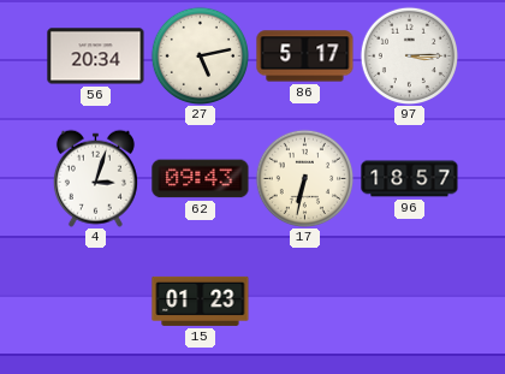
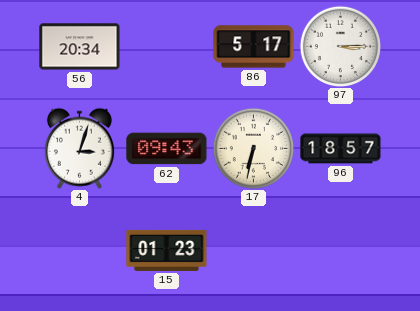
27: 5:13 -> none
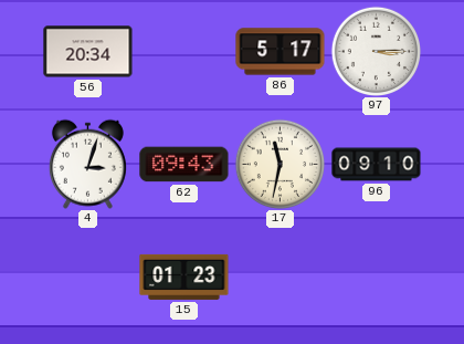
17: 6:32 -> 11:32
96: 18:57 -> 09:10
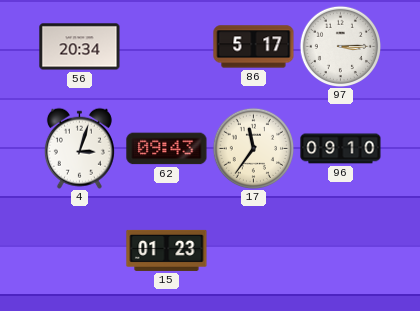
17: 11:32 -> 11:36
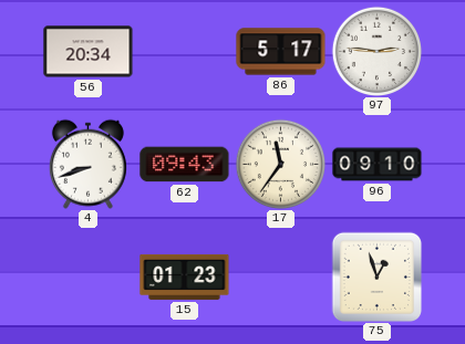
97: 3:15 -> 2:46
4: 3:03 -> 8:42
75: none -> 12:57
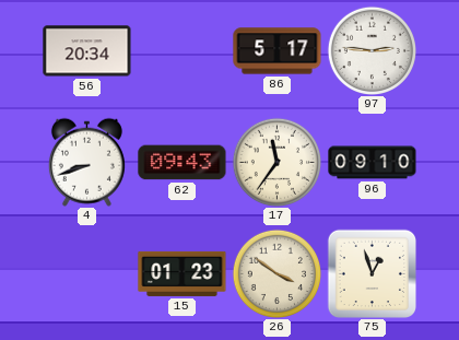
26: none -> 3:51
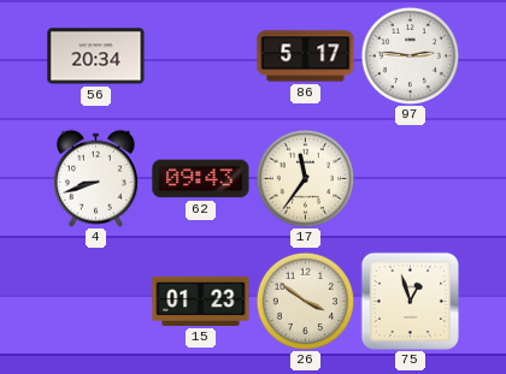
96: 09:10 -> none
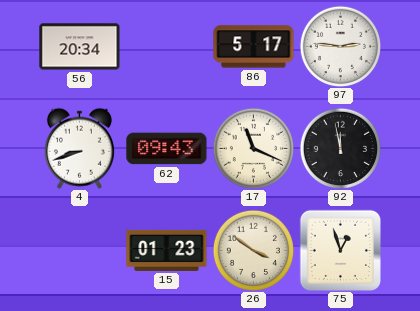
17: 11:36 -> 11:19
92: none -> 11:58
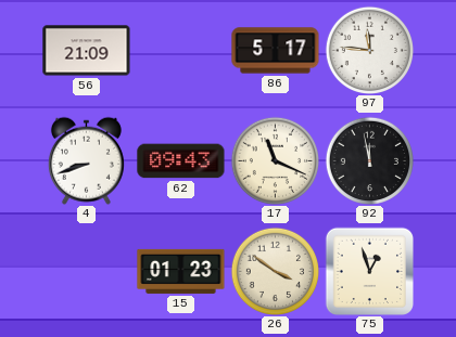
56: 20:34 -> 21:09
97: 2:46 -> 11:46
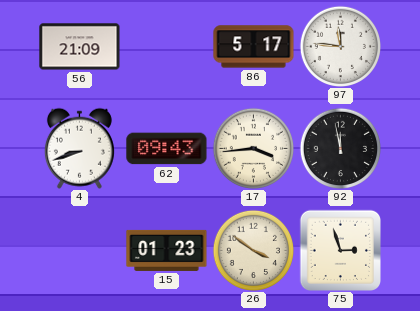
17: 11:19 -> 3:44
75: 12:57 -> 2:57
